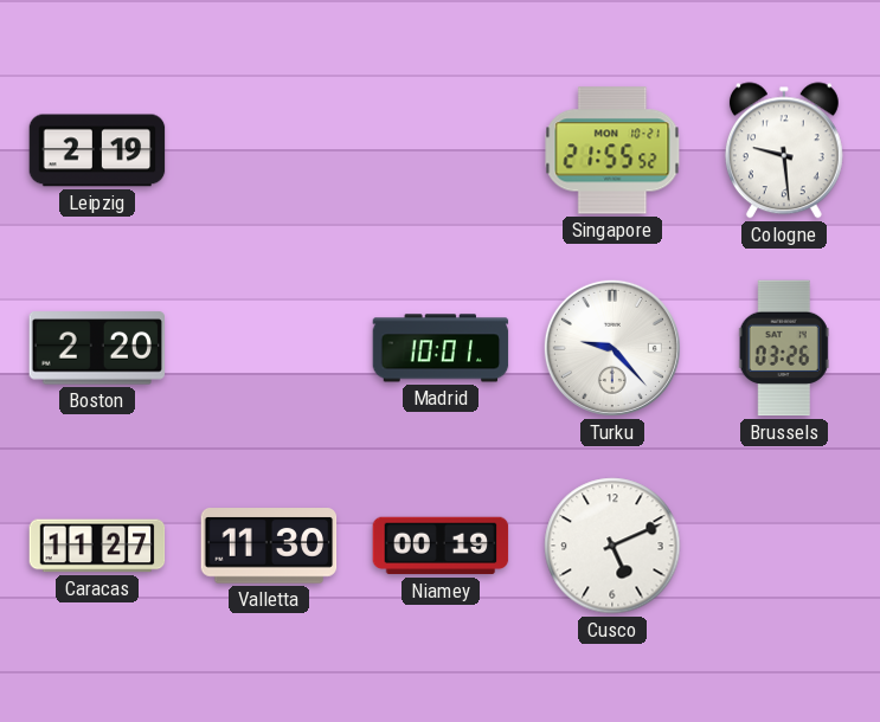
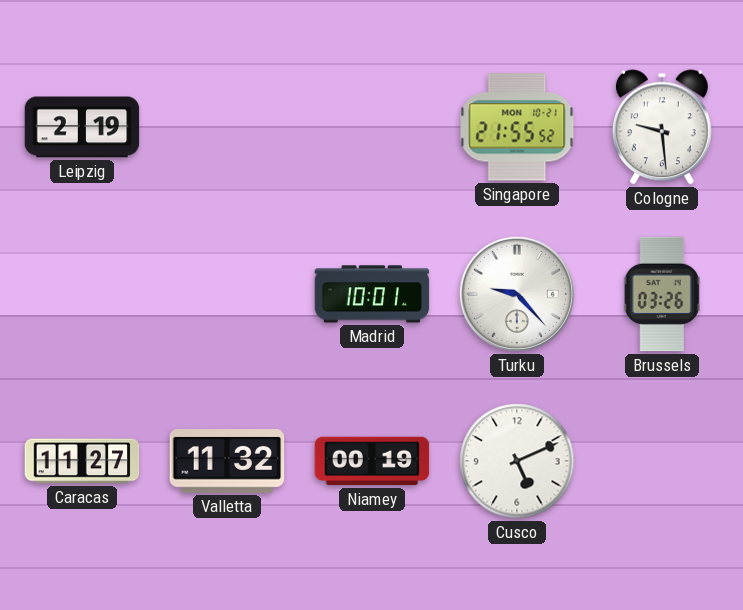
Boston: 2:20 -> none
Valletta: 11:30 -> 11:32
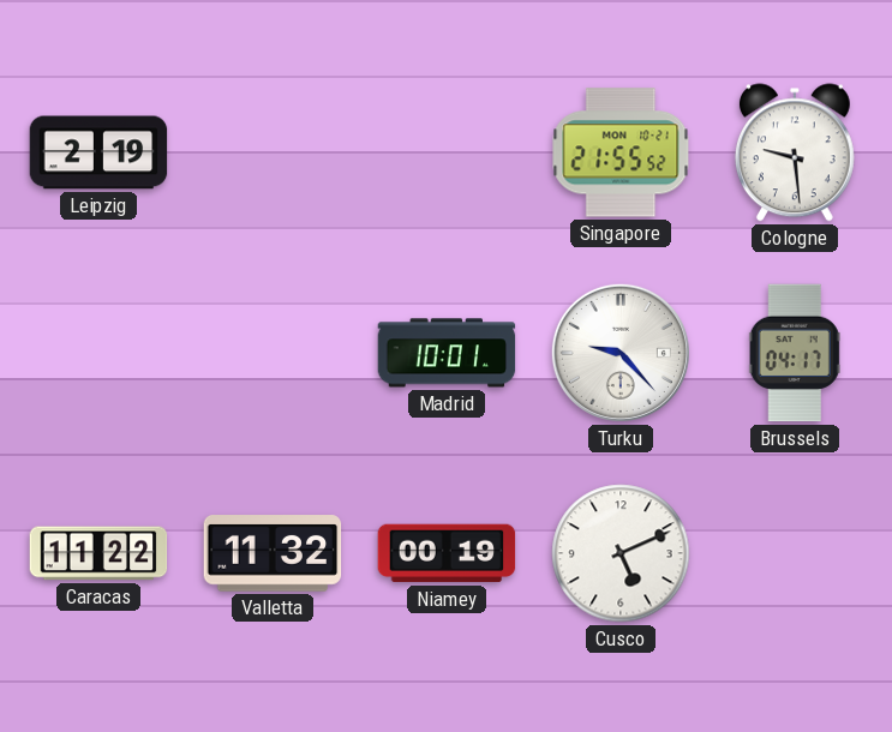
Brussels: 03:26 -> 04:17
Caracas: 11:27 -> 11:22
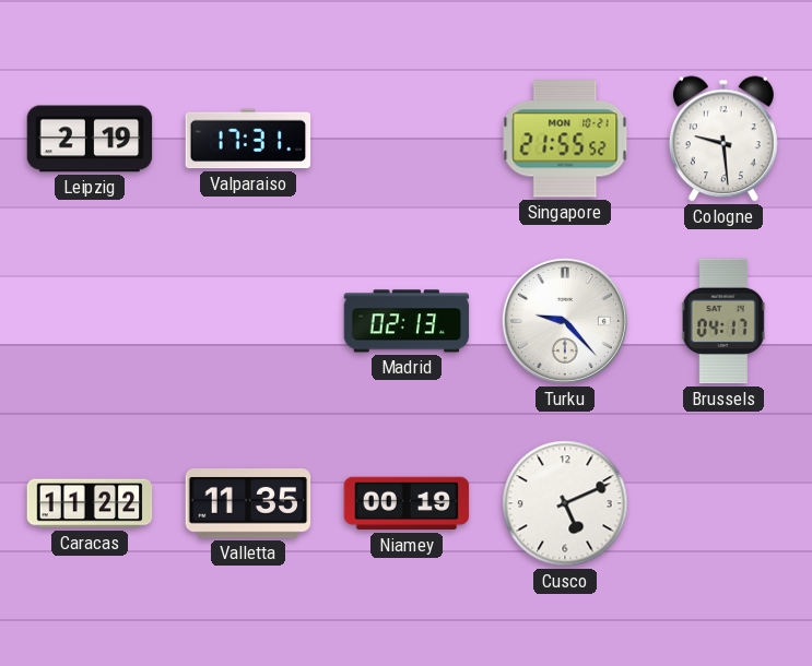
Valparaiso: none -> 17:31
Madrid: 10:01 -> 02:13
Valletta: 11:32 -> 11:35
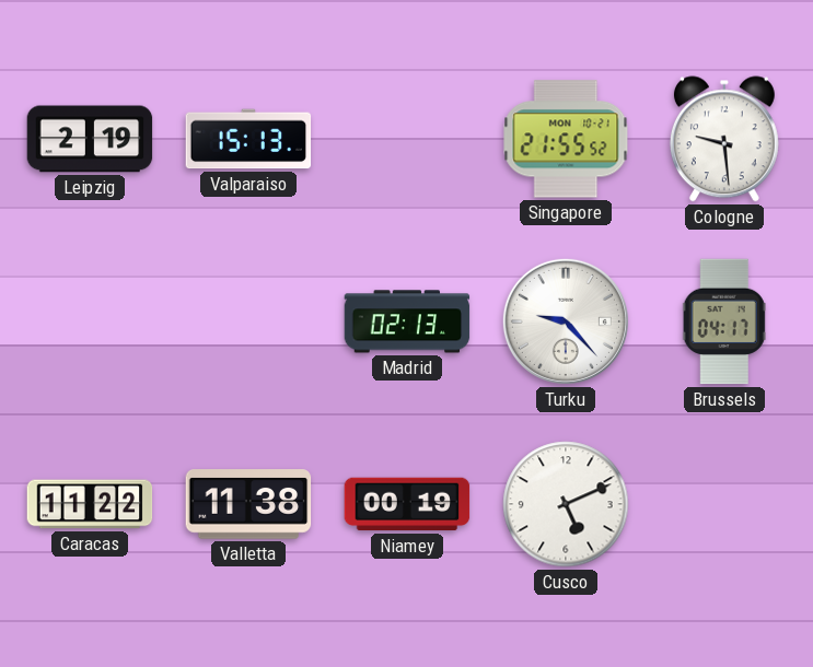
Valparaiso: 17:31 -> 15:13
Valletta: 11:35 -> 11:38
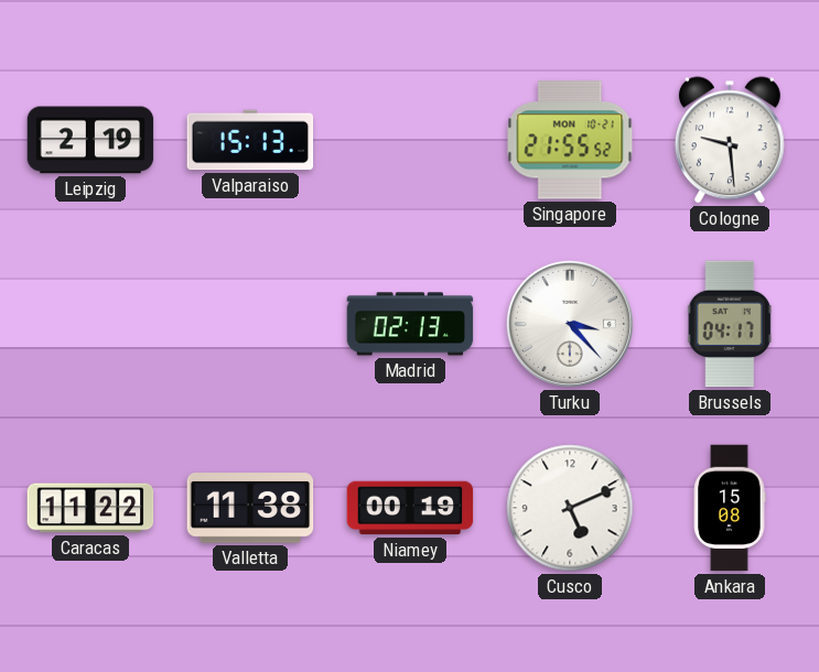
Turku: 9:23 -> 3:23
Ankara: none -> 15:08
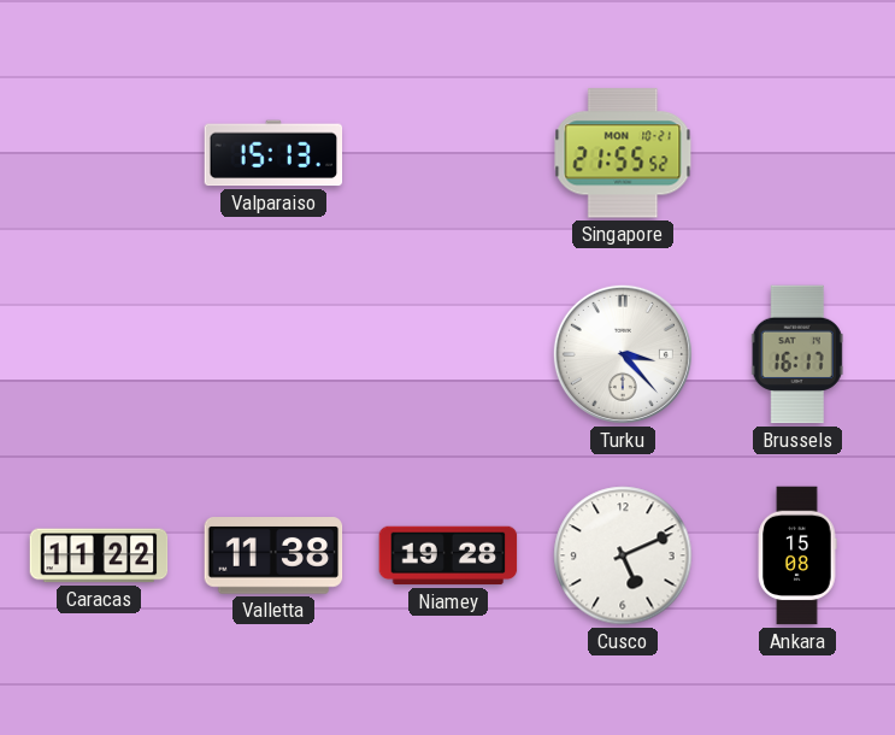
Leipzig: 2:19 -> none
Cologne: 9:29 -> none
Madrid: 02:13 -> none
Brussels: 04:17 -> 16:17
Niamey: 00:19 -> 19:28
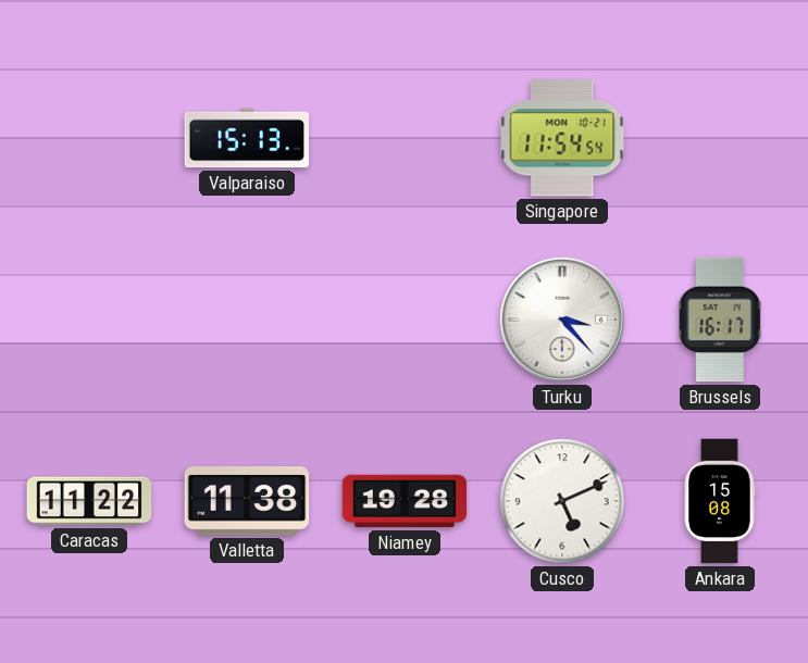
Singapore: 21:55 -> 11:54
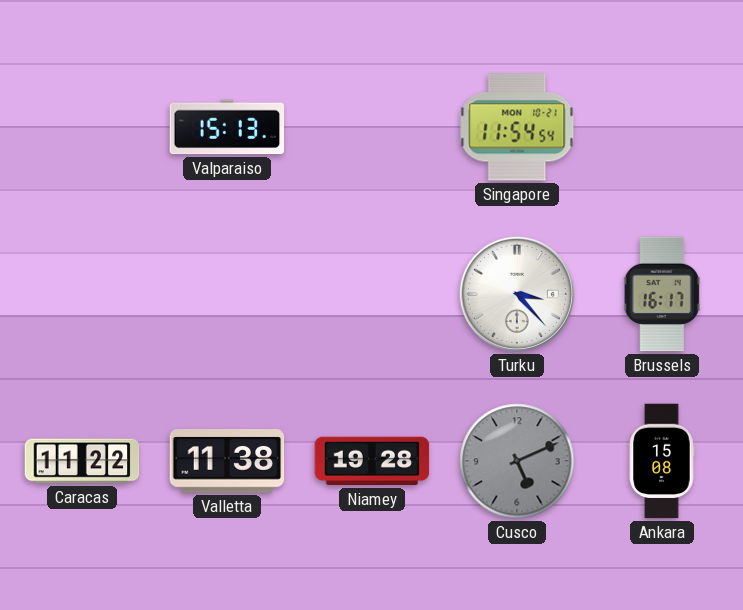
Cusco dial: white -> grey
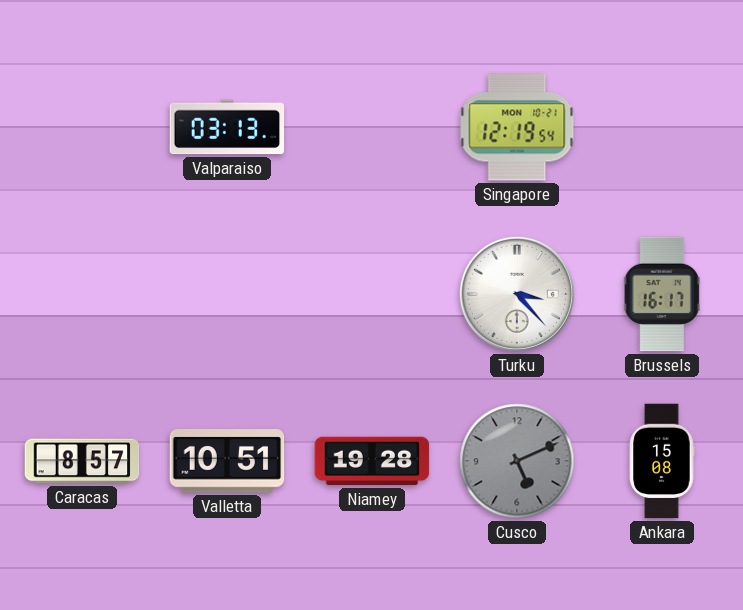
Valparaiso: 15:13 -> 03:13
Singapore: 11:54 -> 12:19
Caracas: 11:22 -> 8:57
Valletta: 11:38 -> 10:51
